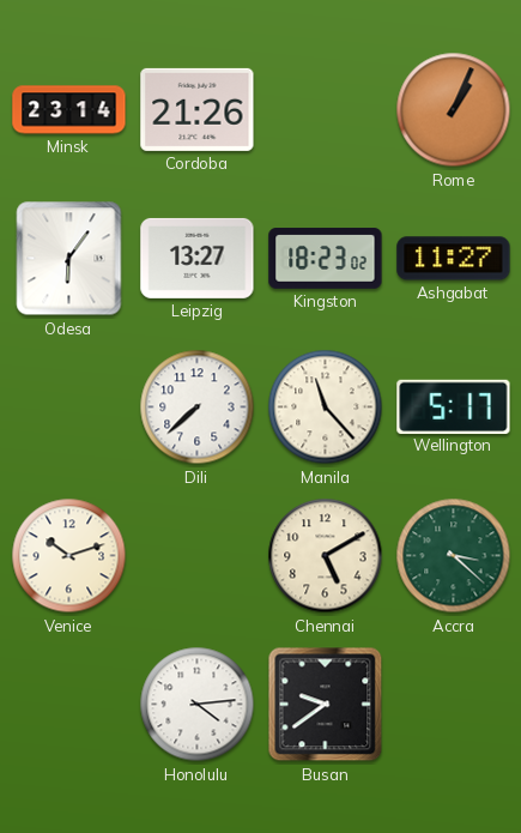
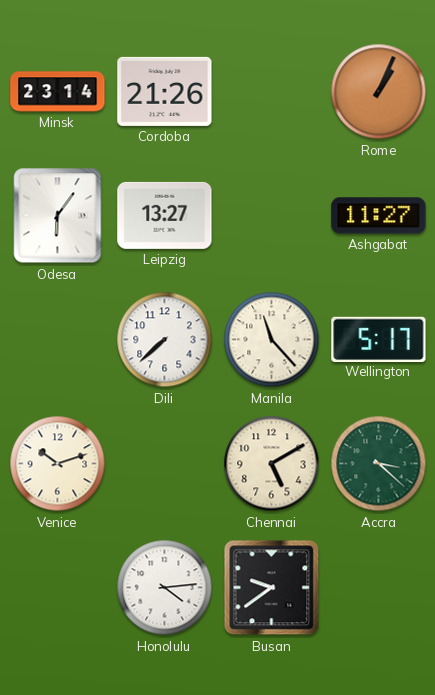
Kingston: 18:23 -> none
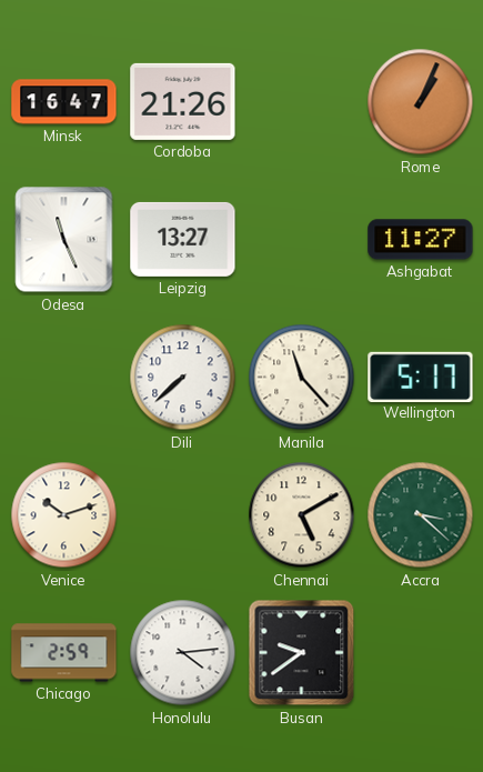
Minsk: 23:14 -> 16:47
Odesa: 6:06 -> 11:26
Chicago: none -> 2:59
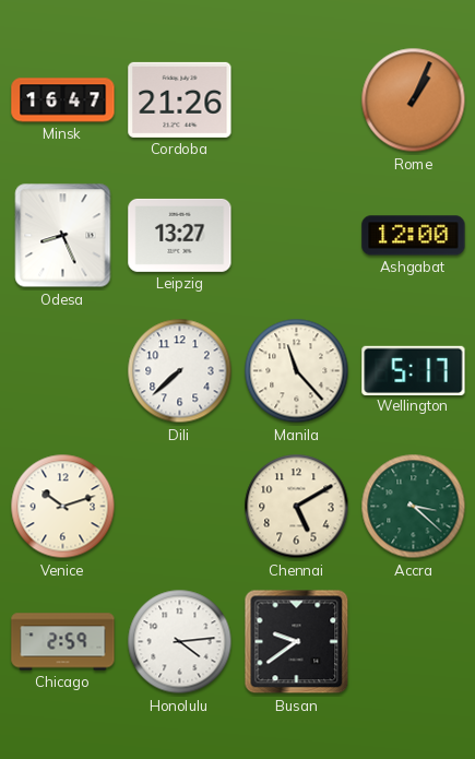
Odesa: 11:26 -> 8:26
Ashgabat: 11:27 -> 12:00
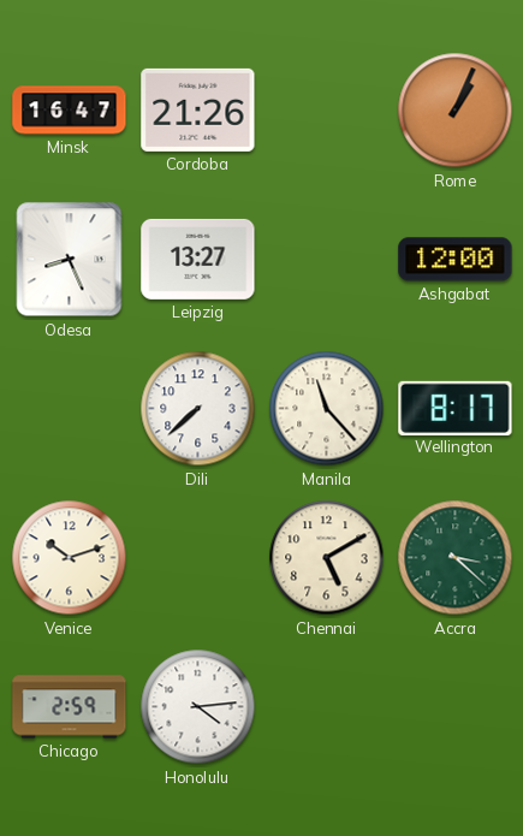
Wellington: 5:17 -> 8:17
Busan: 9:39 -> none
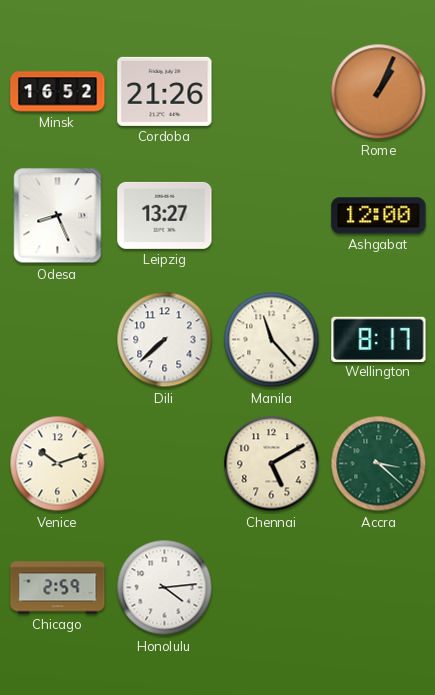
Minsk: 16:47 -> 16:52
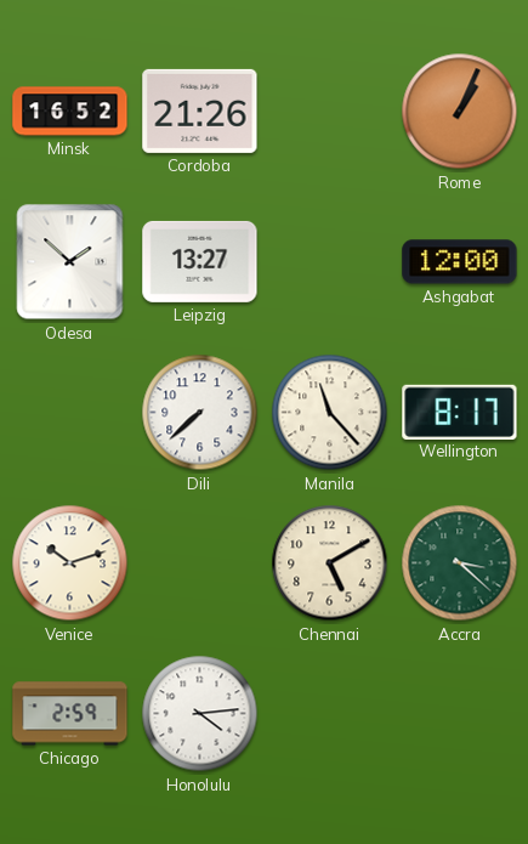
Odesa: 8:26 -> 1:52
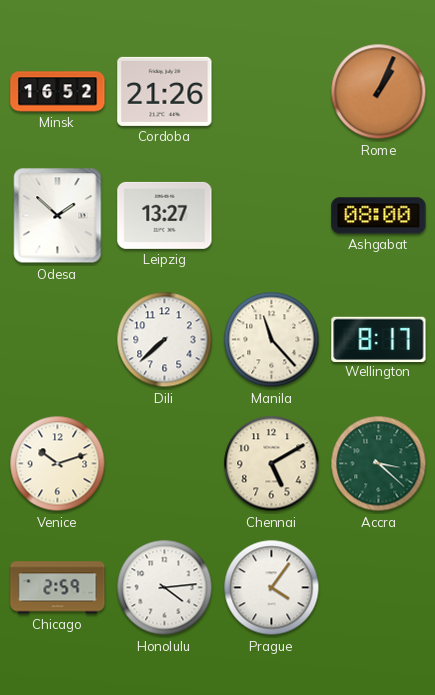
Ashgabat: 12:00 -> 08:00
Prague: none -> 4:06
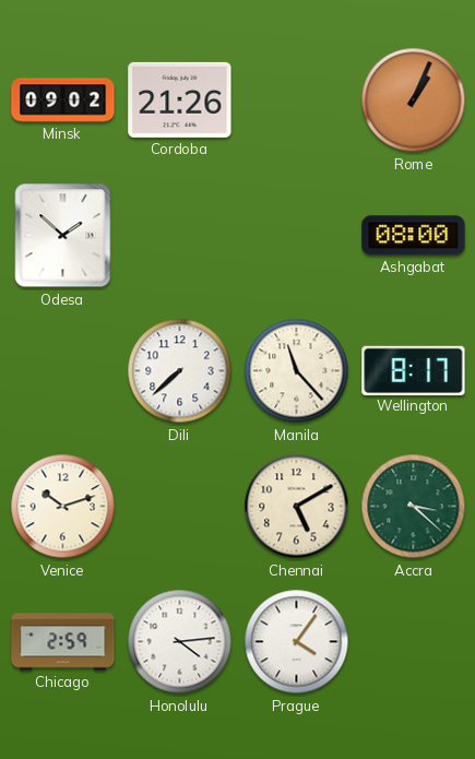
Minsk: 16:52 -> 09:02
Leipzig: 13:27 -> none
